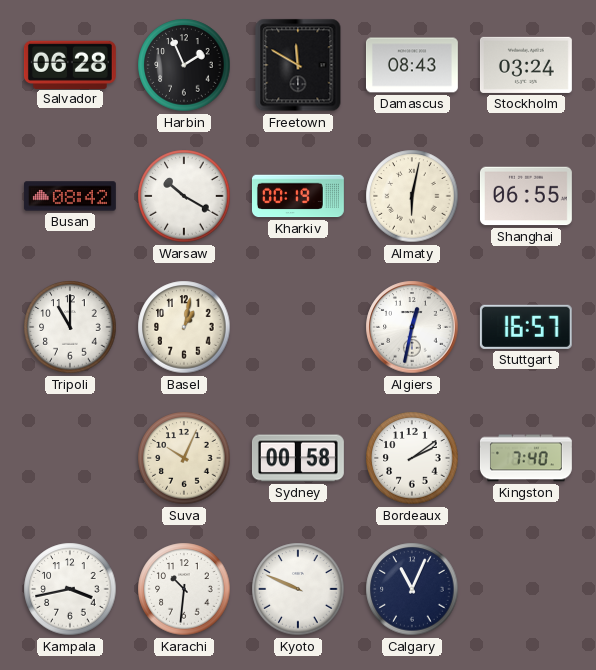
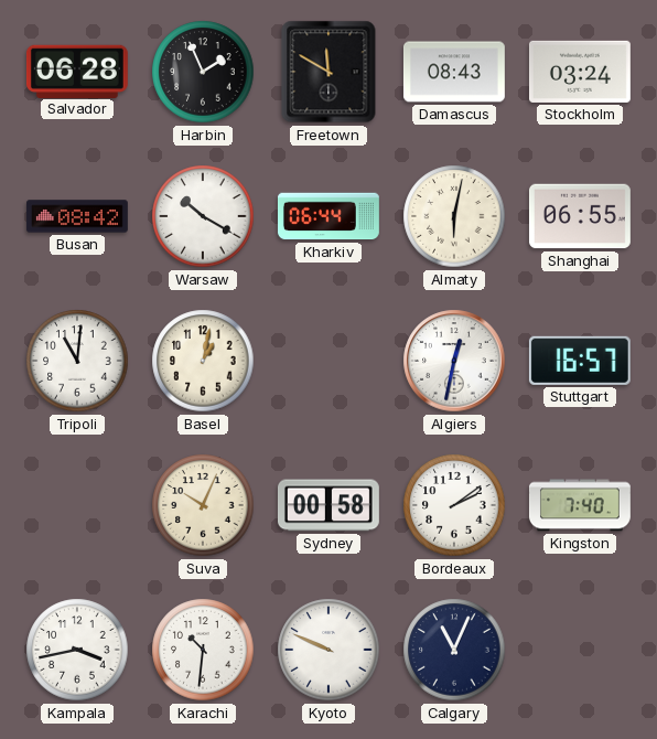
Kharkiv: 00:19 -> 06:44
Tripoli: 11:00 -> 11:01
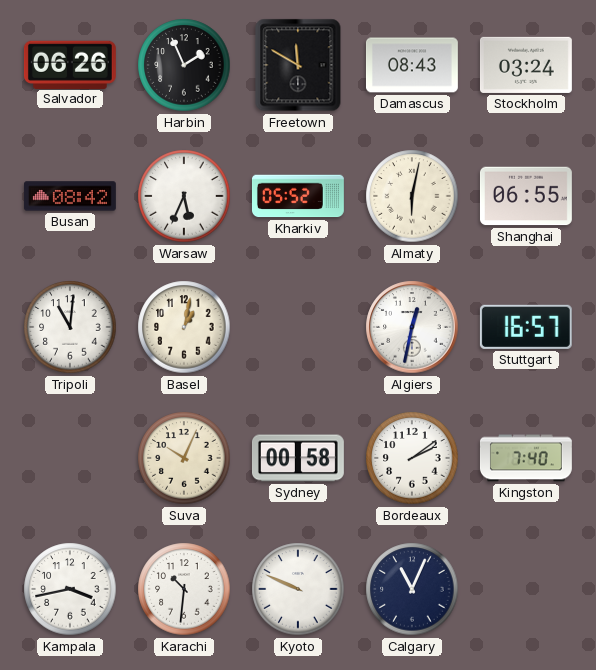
Salvador: 06:28 -> 06:26
Warsaw: 10:20 -> 5:34
Kharkiv: 06:44 -> 05:52
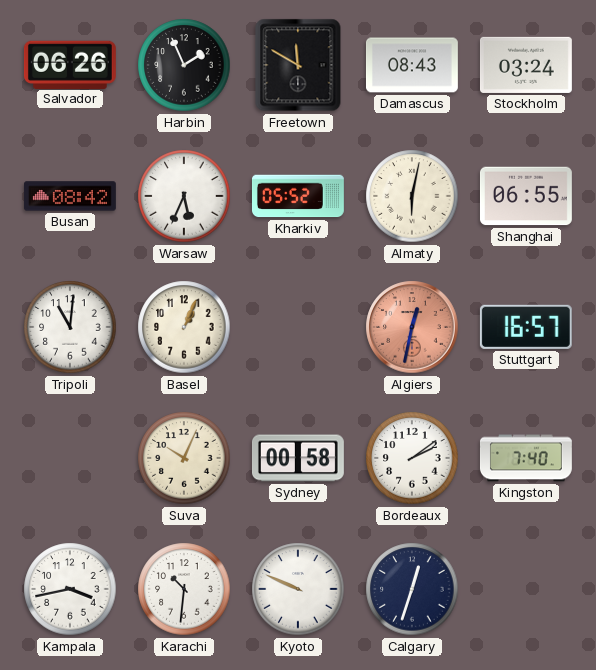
Basel: 1:02 -> 1:04
Algiers dial: white -> salmon
Calgary: 11:04 -> 12:33
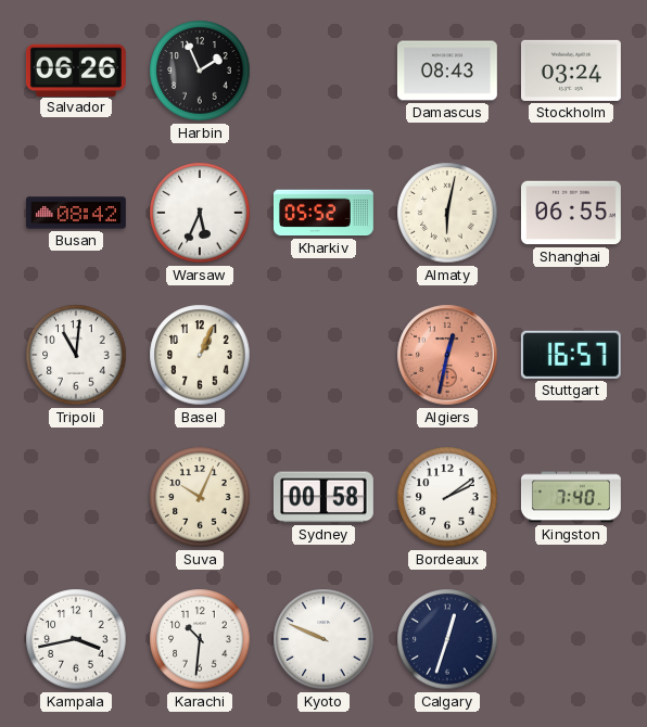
Freetown: 11:50 -> none
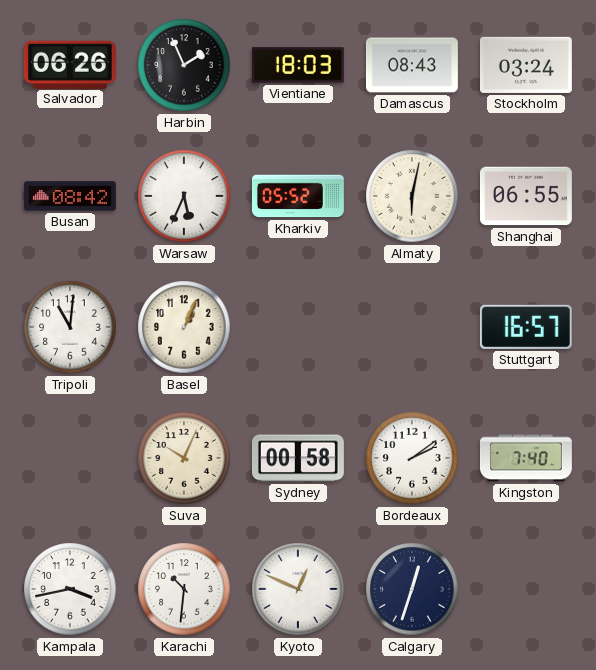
Vientiane: none -> 18:03
Algiers: 12:32 -> none
Kyoto: 9:49 -> 12:49
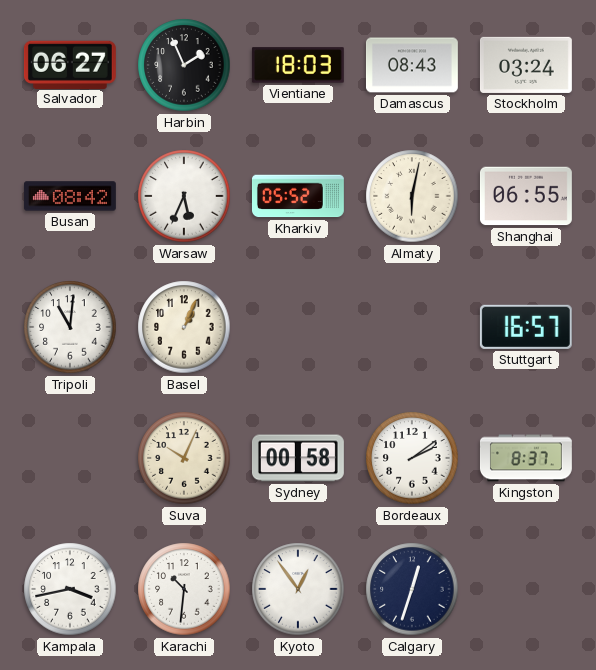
Salvador: 06:26 -> 06:27
Kingston: 7:40 -> 8:37
Kyoto: 12:49 -> 12:54
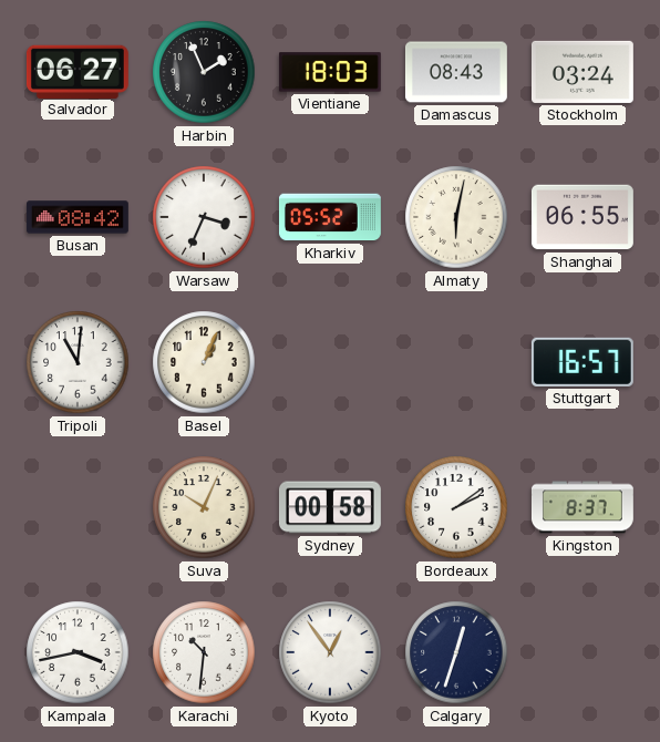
Warsaw: 5:34 -> 3:34
